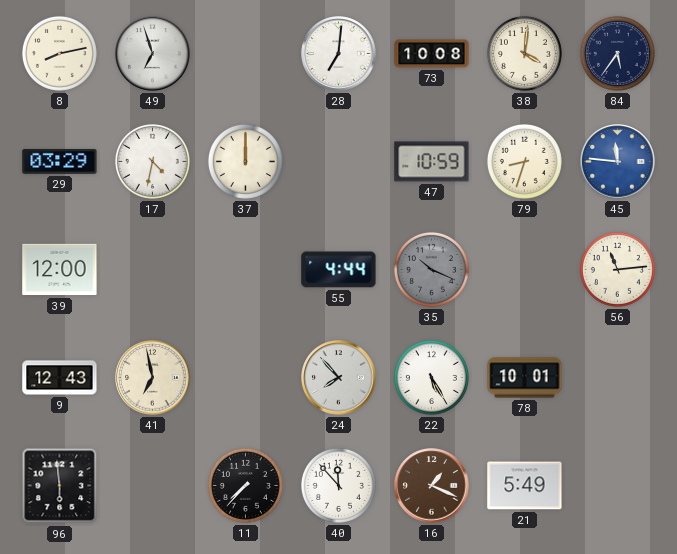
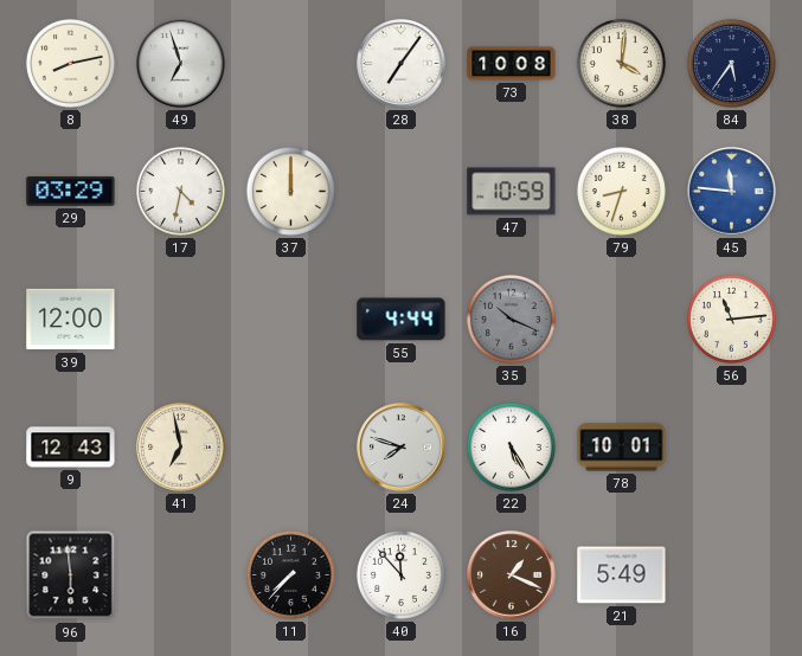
28: 7:01 -> 7:06
24: 7:53 -> 7:48
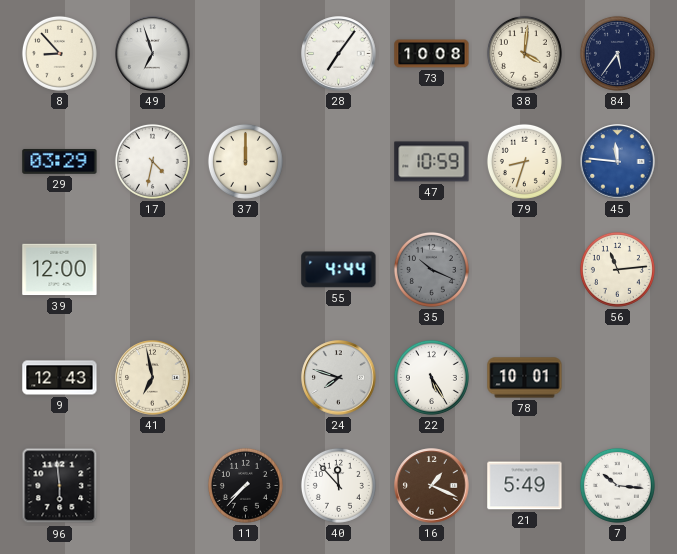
8: 8:13 -> 8:53
7: none -> 10:16
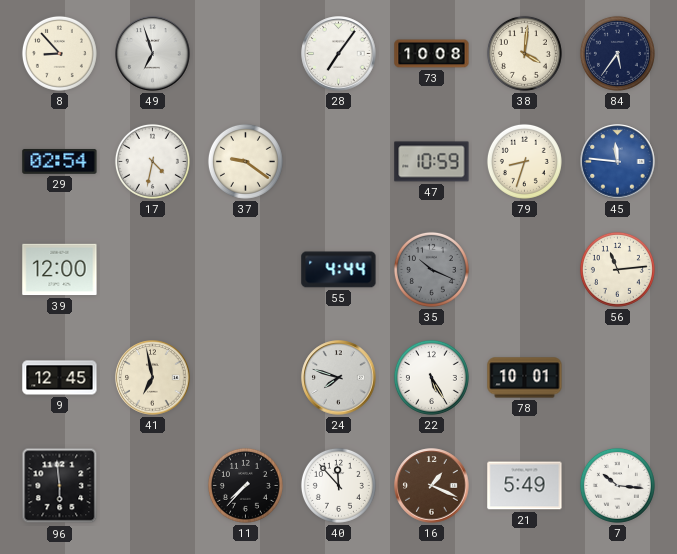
29: 03:29 -> 02:54
37: 12:00 -> 9:21
9: 12:43 -> 12:45
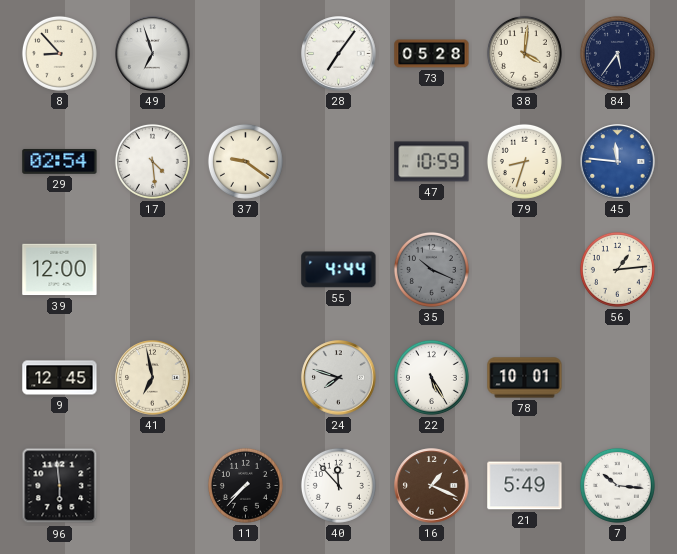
73: 10:08 -> 05:28
17: 4:32 -> 4:29
56: 11:14 -> 1:14
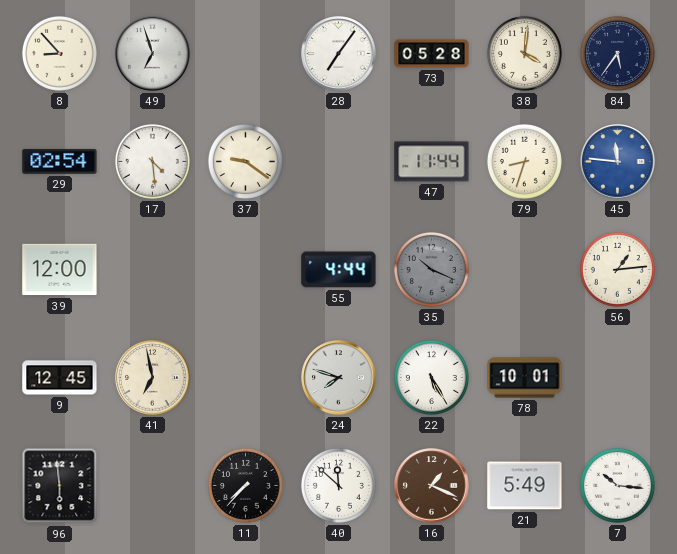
47: 10:59 -> 11:44
40: 11:53 -> 11:52
